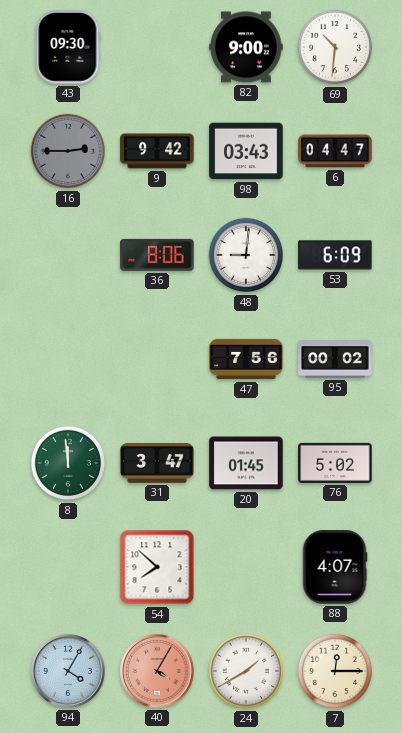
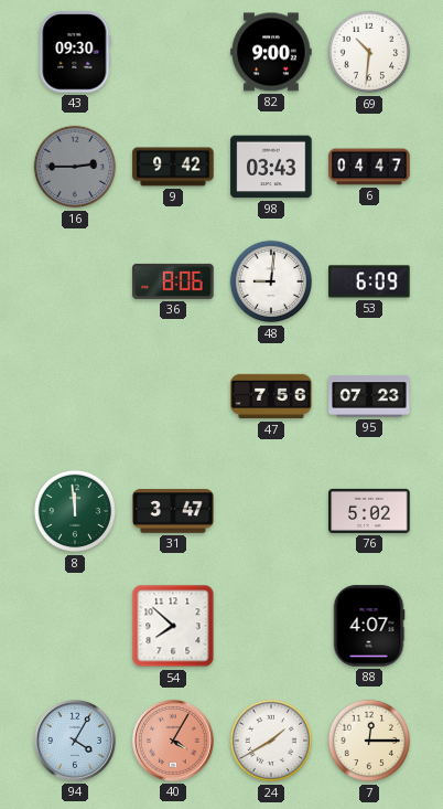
95: 00:02 -> 07:23
20: 01:45 -> none
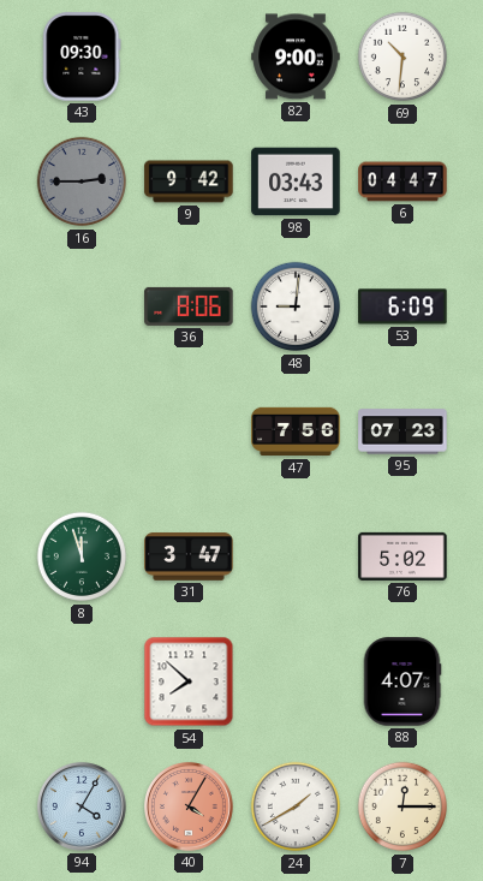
8: 11:59 -> 11:57
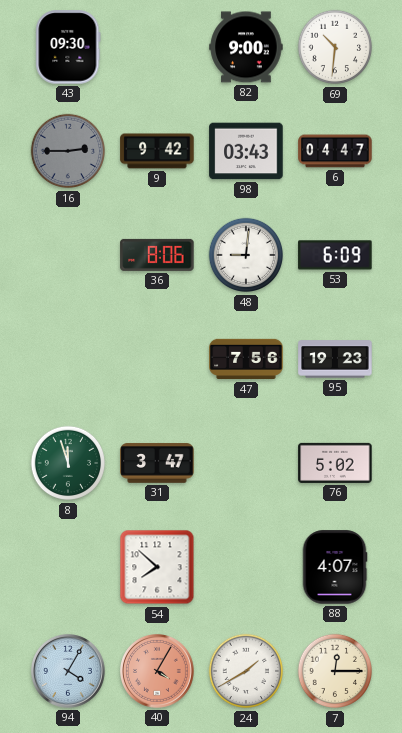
95: 07:23 -> 19:23
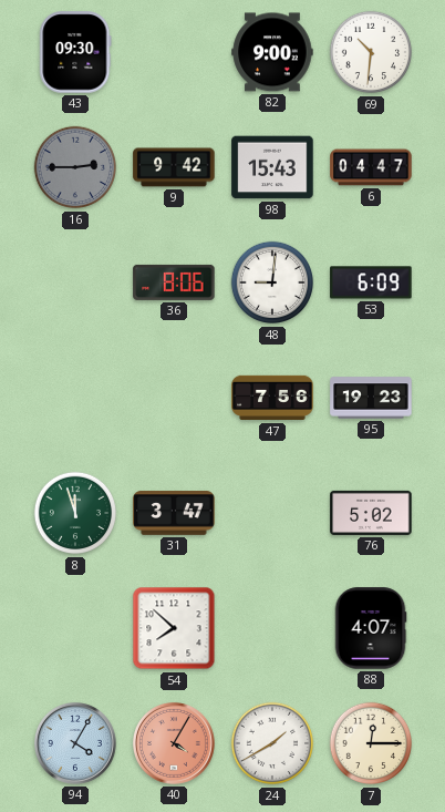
98: 03:43 -> 15:43
